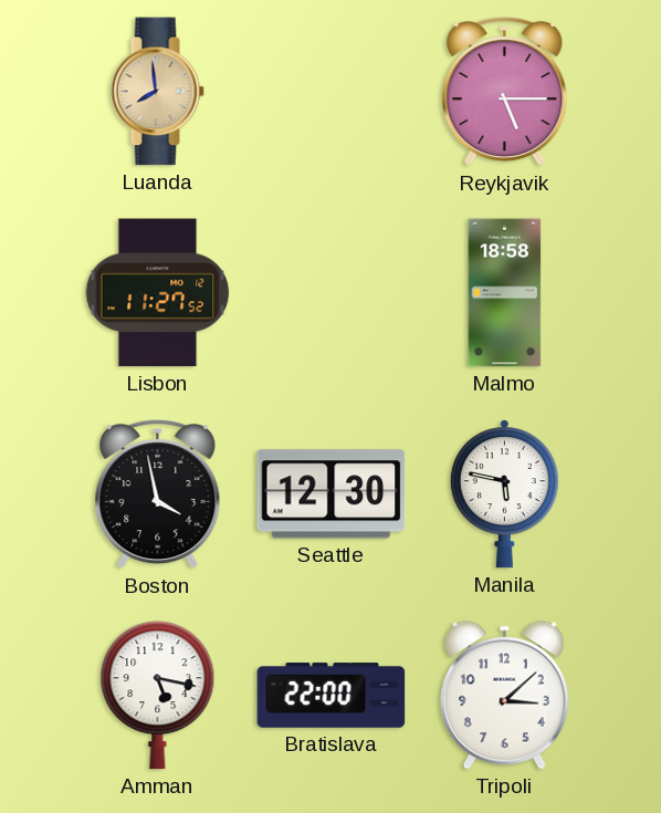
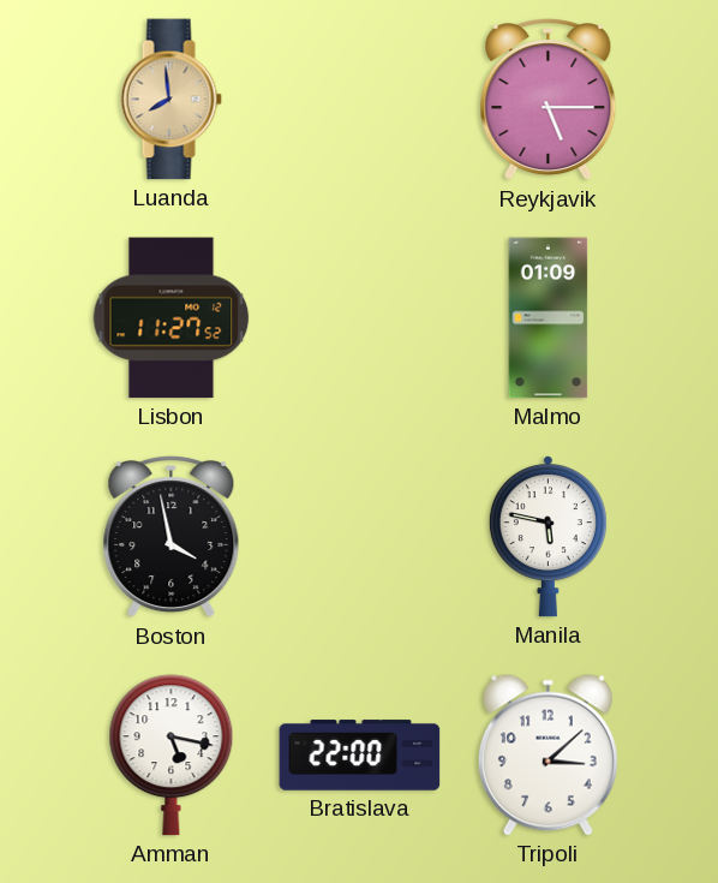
Malmo: 18:58 -> 01:09
Seattle: 12:30 -> none
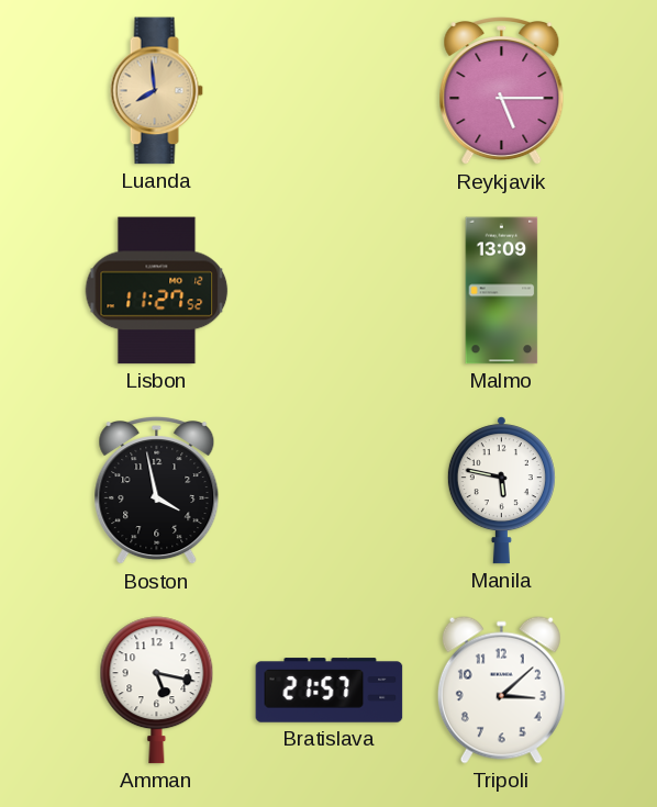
Malmo: 01:09 -> 13:09
Bratislava: 22:00 -> 21:57
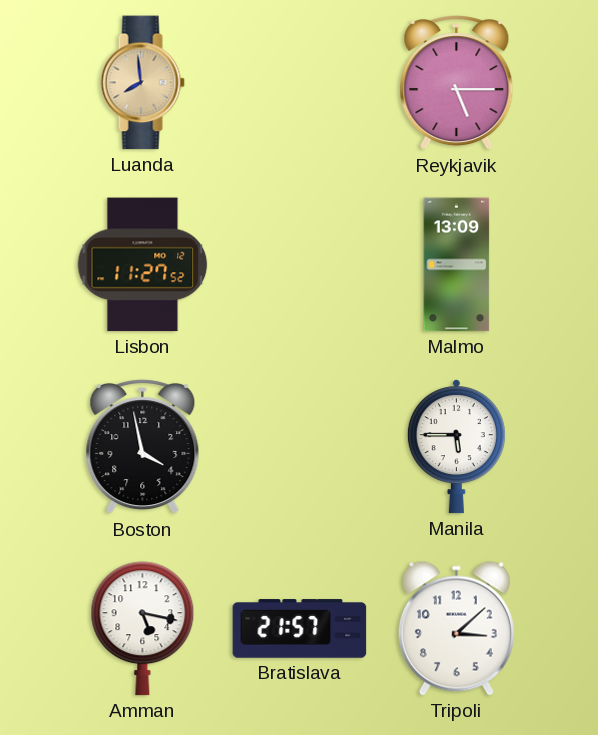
Manila: 5:47 -> 5:45
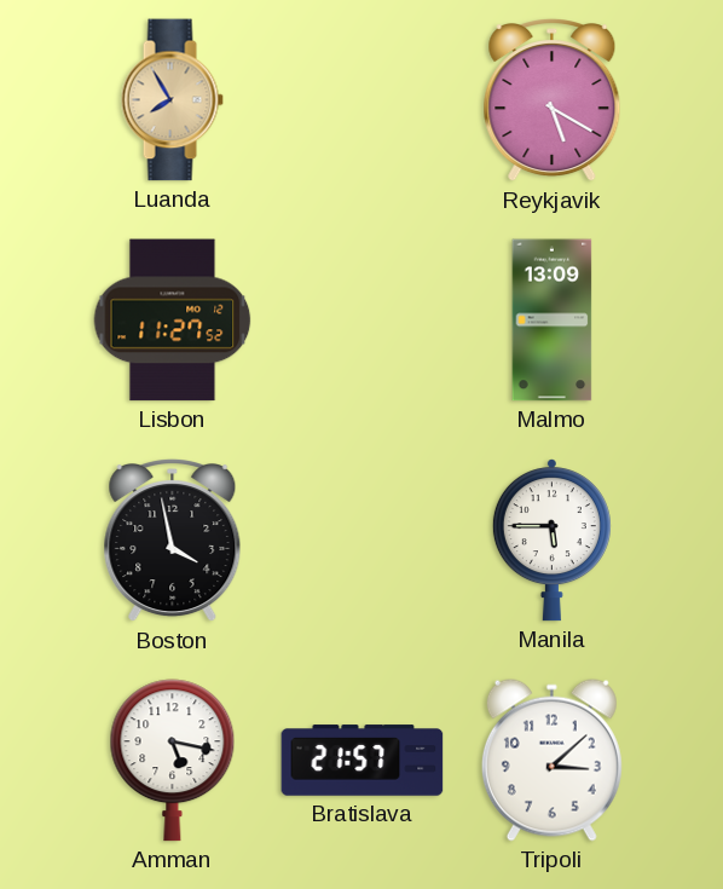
Luanda: 7:59 -> 7:55
Reykjavik: 5:15 -> 5:20
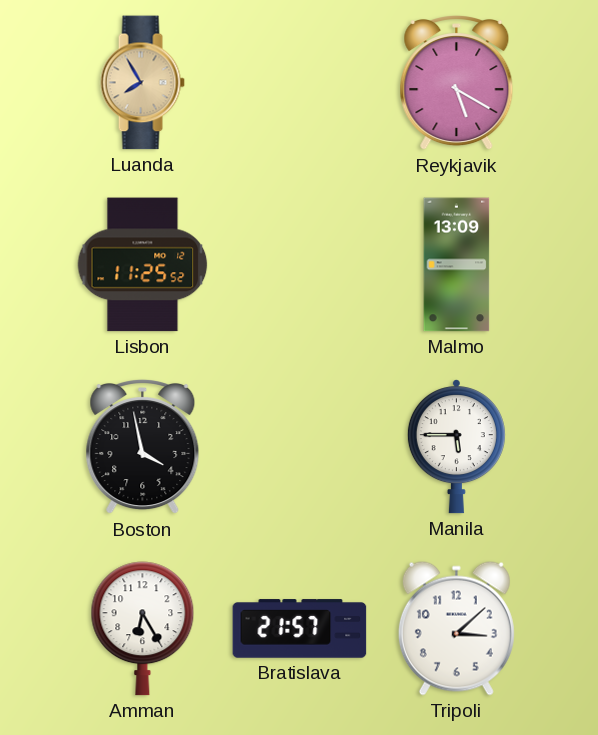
Lisbon: 11:27 -> 11:25
Amman: 5:17 -> 6:25
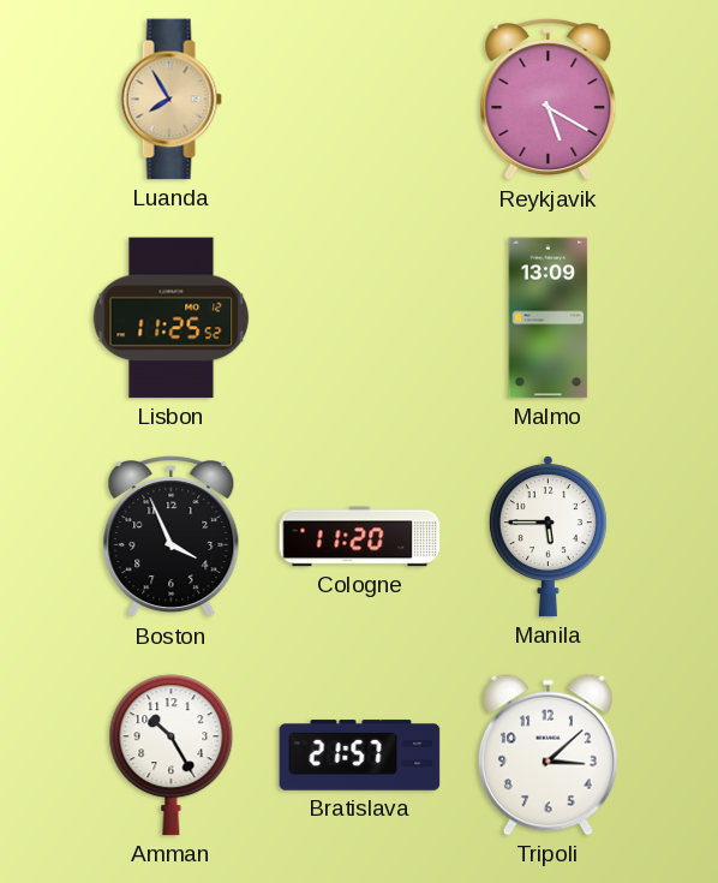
Boston: 3:58 -> 3:56
Cologne: none -> 11:20
Amman: 6:25 -> 10:25
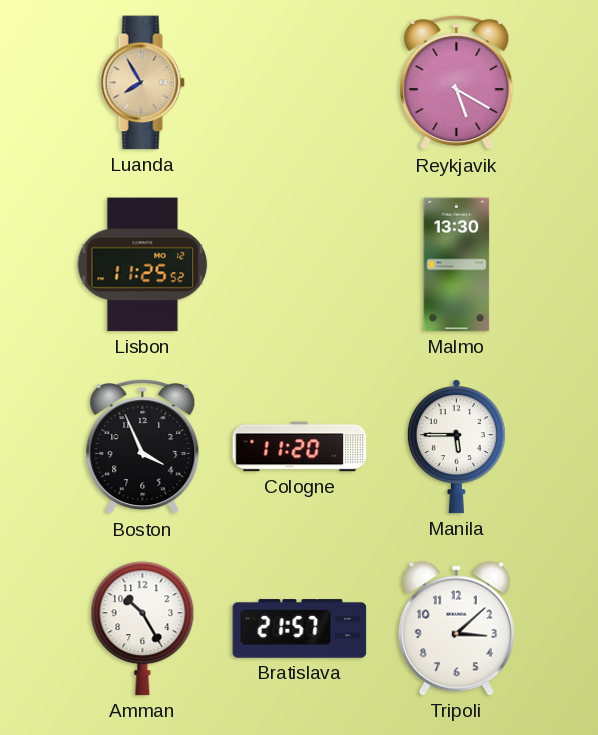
Malmo: 13:09 -> 13:30
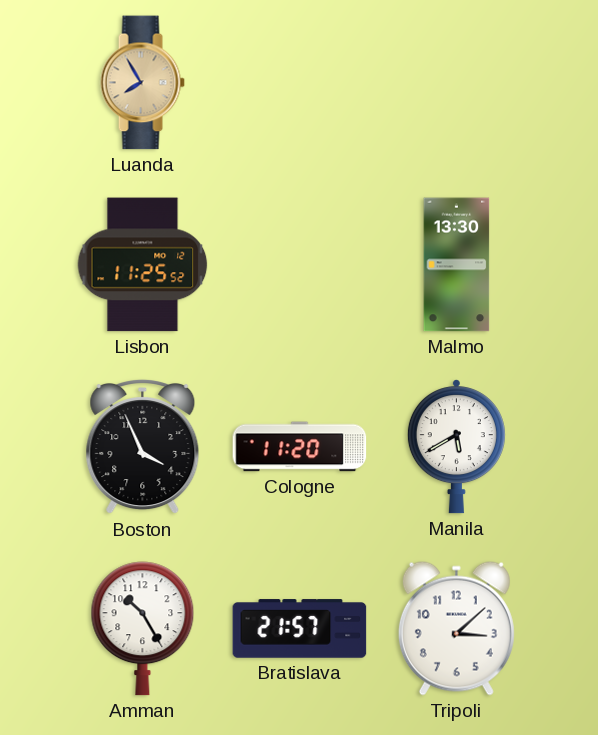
Reykjavik: 5:20 -> none
Manila: 5:45 -> 5:40
